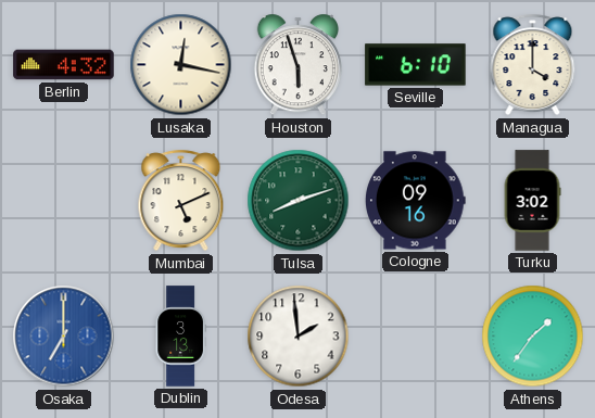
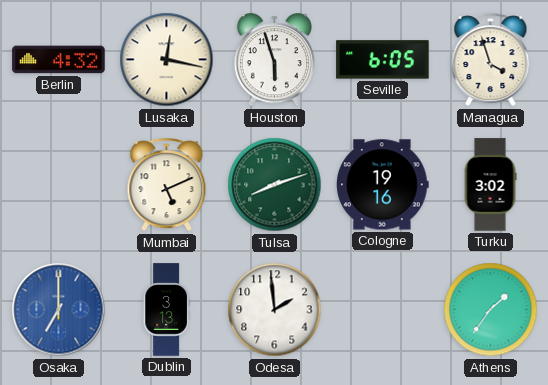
Seville: 6:10 -> 6:05
Managua: 4:00 -> 3:57
Cologne: 09:16 -> 19:16
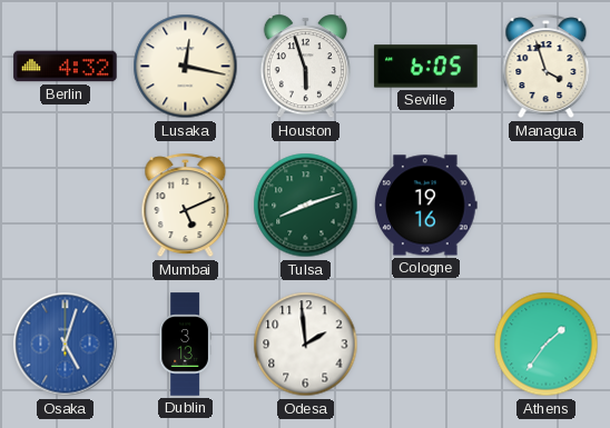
Turku: 3:02 -> none
Osaka: 7:00 -> 5:03
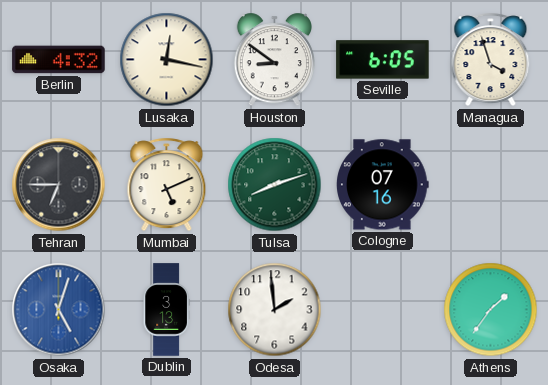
Houston: 5:57 -> 8:51
Tehran: none -> 6:45
Cologne: 19:16 -> 07:16
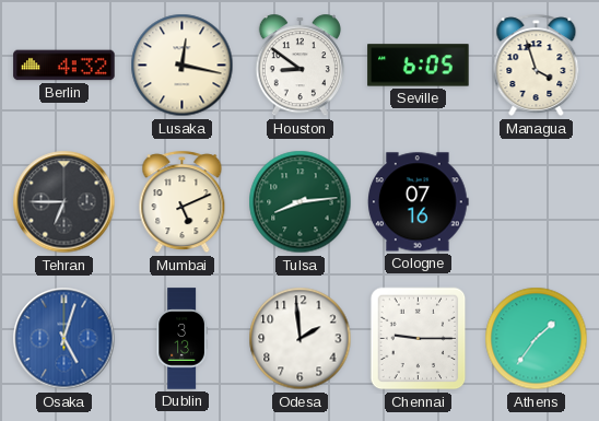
Tulsa: 8:12 -> 8:14
Chennai: none -> 9:15
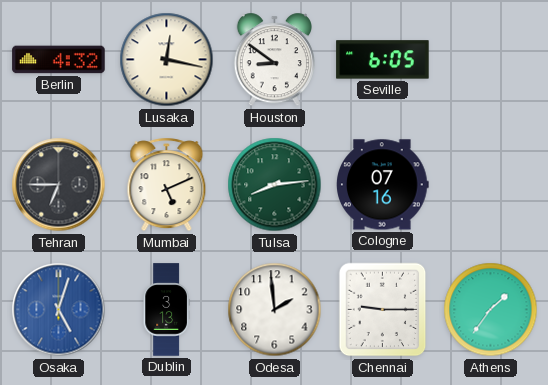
Managua: 3:57 -> none
